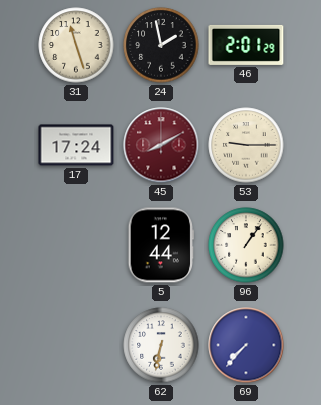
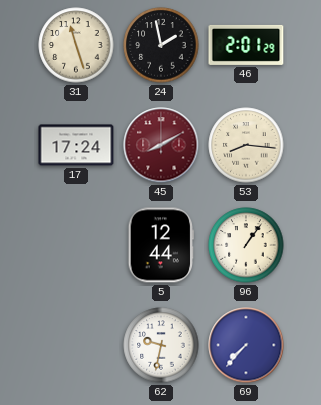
53: 9:15 -> 8:16
62: 6:32 -> 9:32
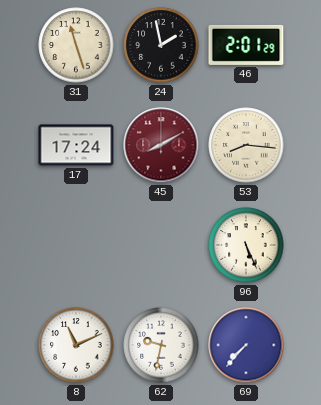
5: 12:44 -> none
96: 1:06 -> 5:26
8: none -> 11:11
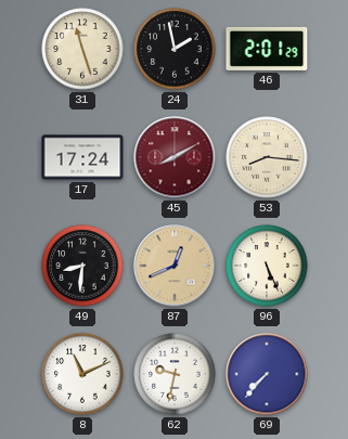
49: none -> 8:31
87: none -> 12:41
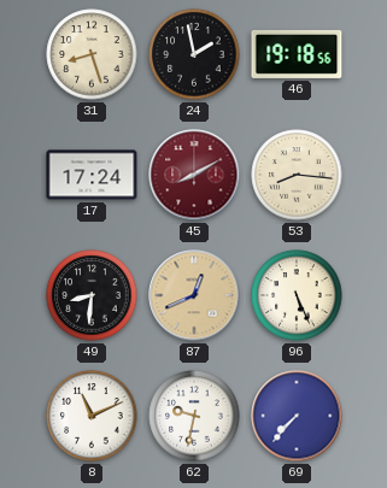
31: 11:27 -> 8:27
46: 2:01 -> 19:18
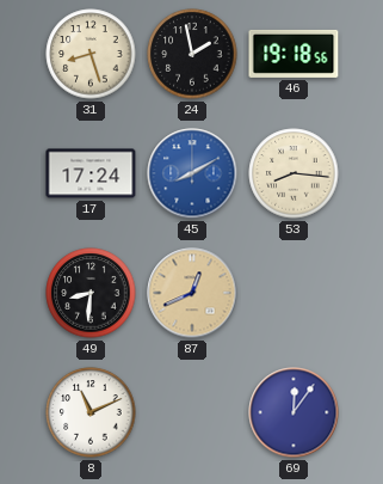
45 dial: burgundy -> blue
96: 5:26 -> none
62: 9:32 -> none
69: 7:37 -> 12:06
